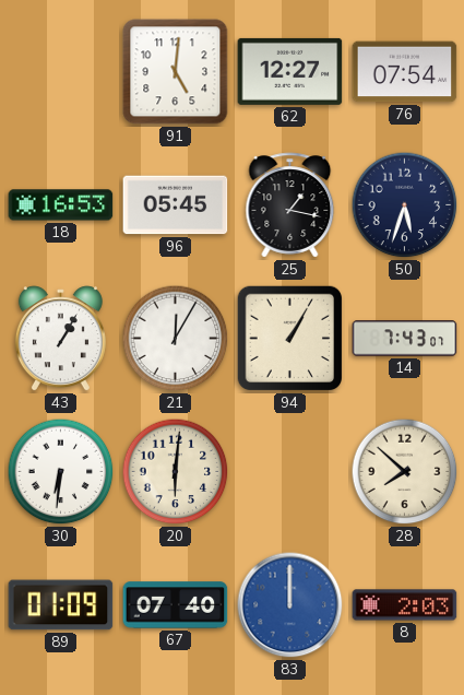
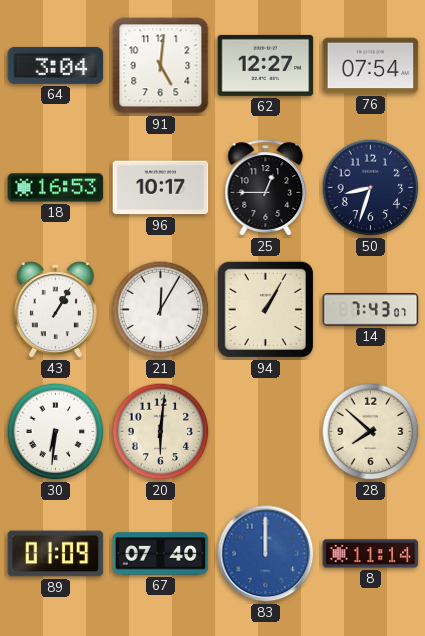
64: none -> 3:04
96: 05:45 -> 10:17
25: 1:17 -> 12:45
50: 5:33 -> 8:33
8: 2:03 -> 11:14
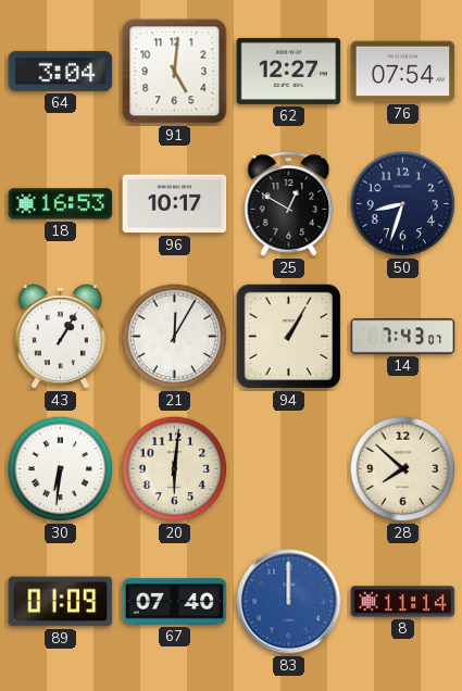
25: 12:45 -> 12:50
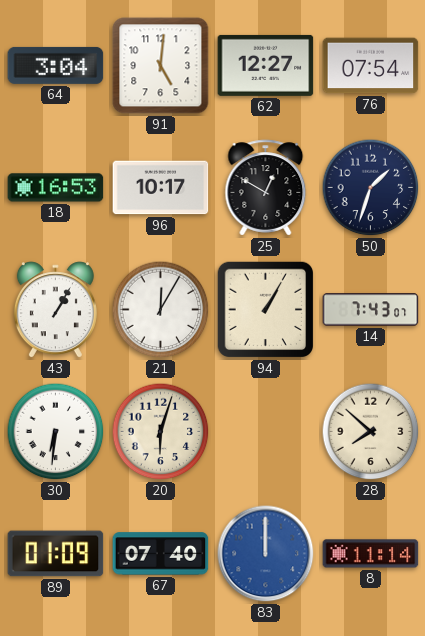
50: 8:33 -> 1:33
20: 6:01 -> 6:03
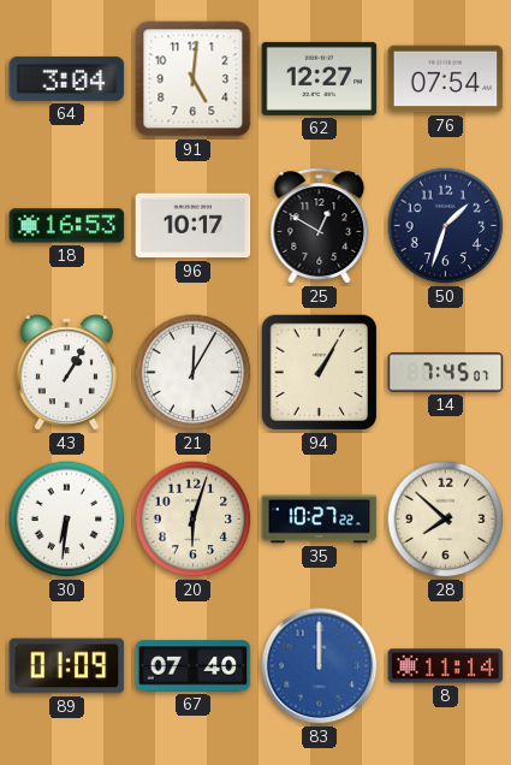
14: 7:43 -> 7:45
35: none -> 10:27
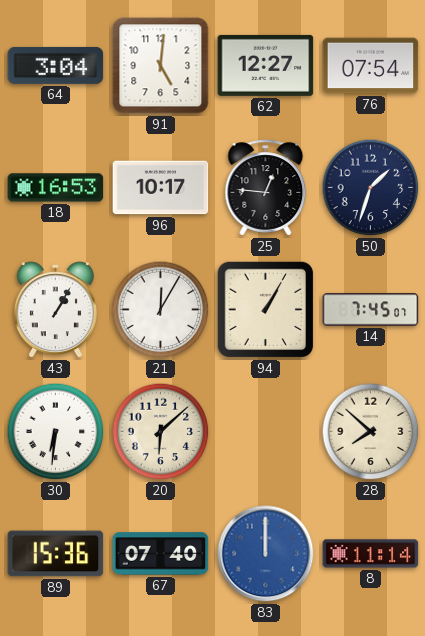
25: 12:50 -> 12:46
20: 6:03 -> 6:08
35: 10:27 -> none
89: 01:09 -> 15:36
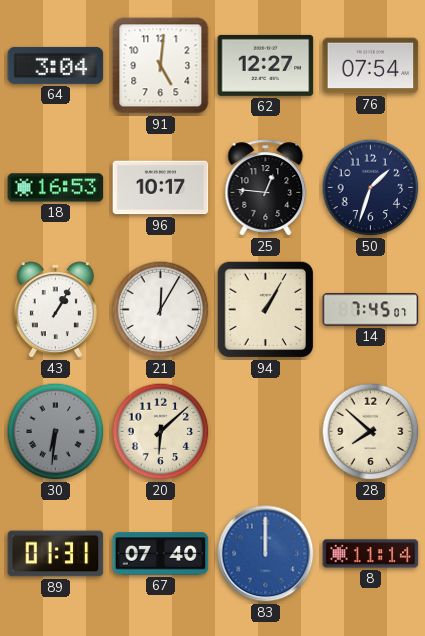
30 dial: white -> grey
89: 15:36 -> 01:31
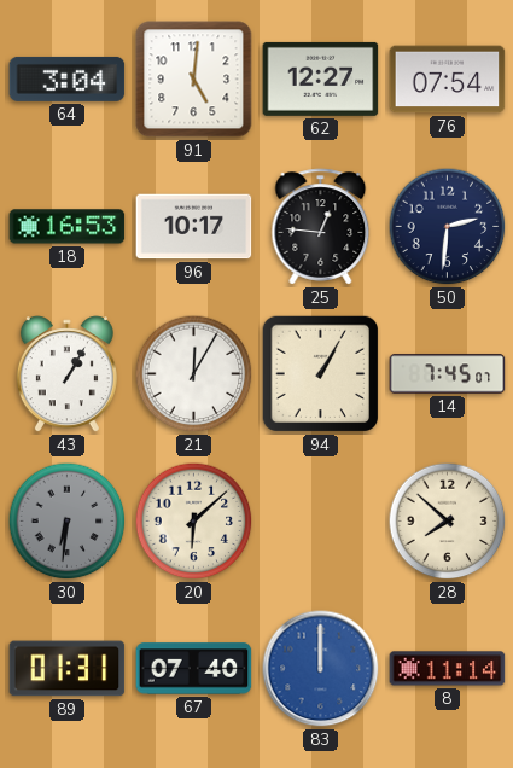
50: 1:33 -> 2:31
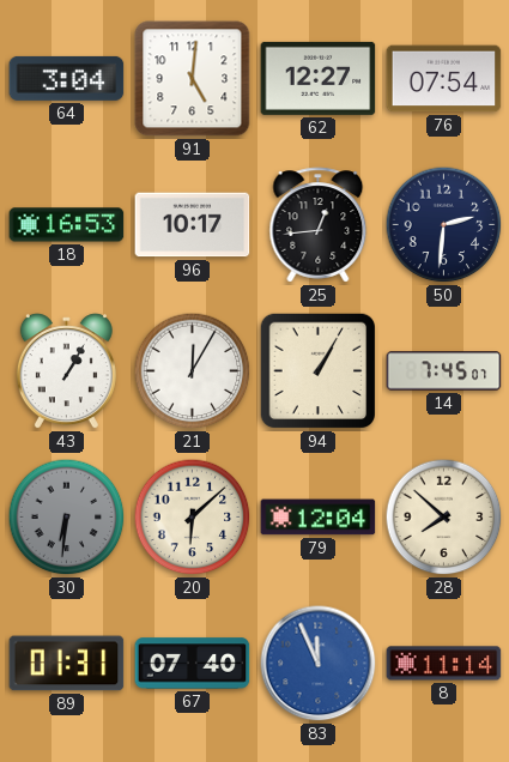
25: 12:46 -> 12:44
79: none -> 12:04
83: 12:00 -> 11:56
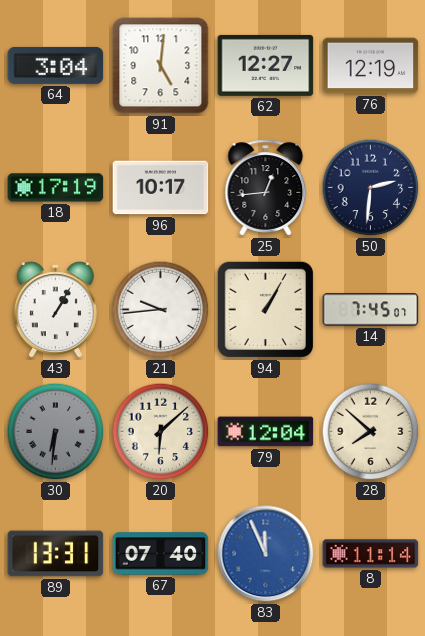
76: 07:54 -> 12:19
18: 16:53 -> 17:19
21: 12:05 -> 9:44
89: 01:31 -> 13:31
